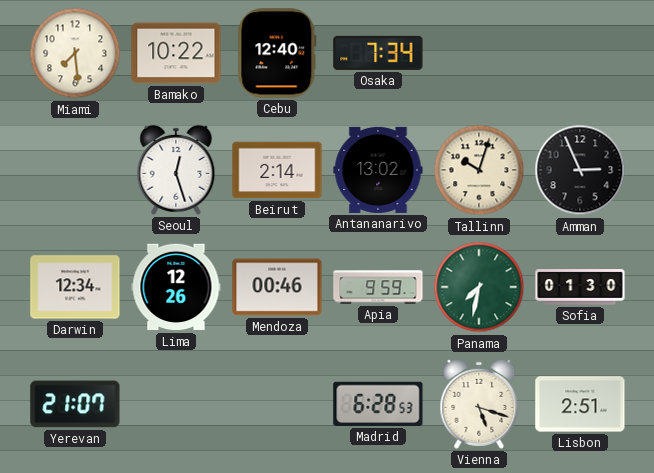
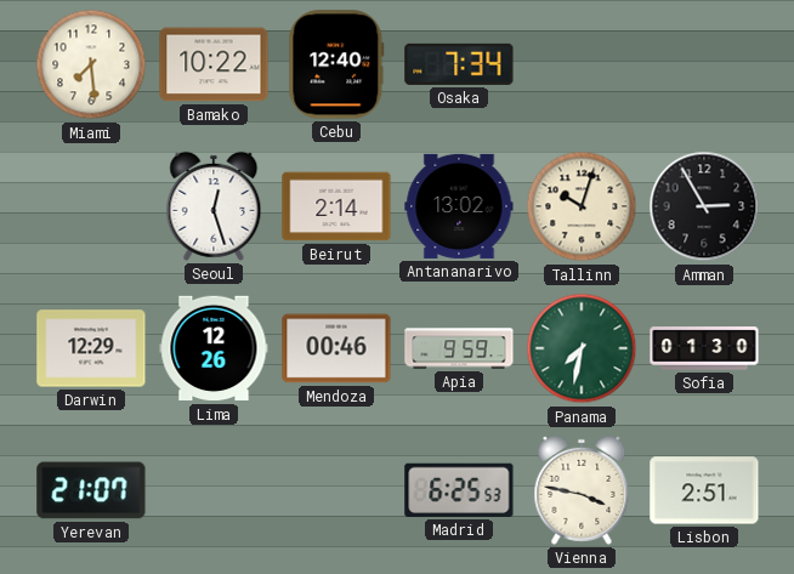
Amman: 2:56 -> 2:55
Darwin: 12:34 -> 12:29
Madrid: 6:28 -> 6:25
Vienna: 5:18 -> 3:47
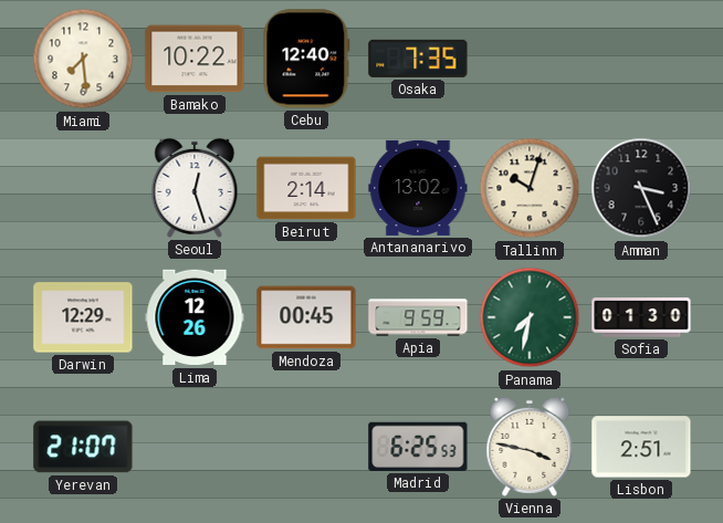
Osaka: 7:34 -> 7:35
Amman: 2:55 -> 3:26
Mendoza: 00:46 -> 00:45
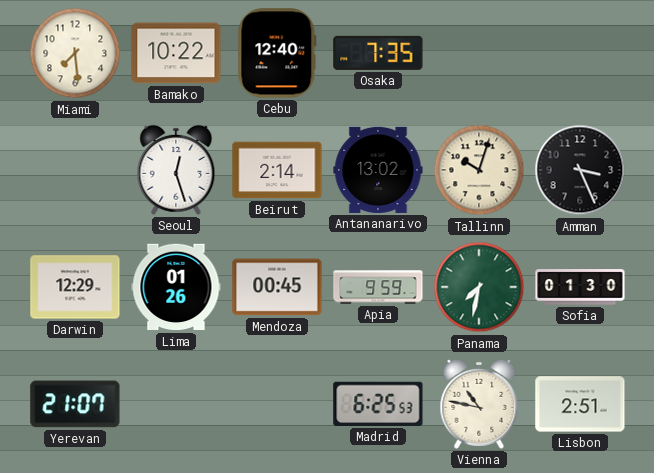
Lima: 12:26 -> 01:26
Vienna: 3:47 -> 10:47
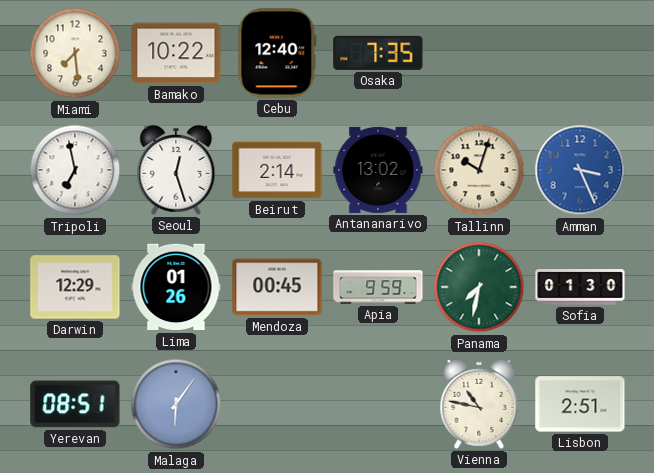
Tripoli: none -> 6:58
Amman dial: black -> blue
Yerevan: 21:07 -> 08:51
Malaga: none -> 6:06
Madrid: 6:25 -> none
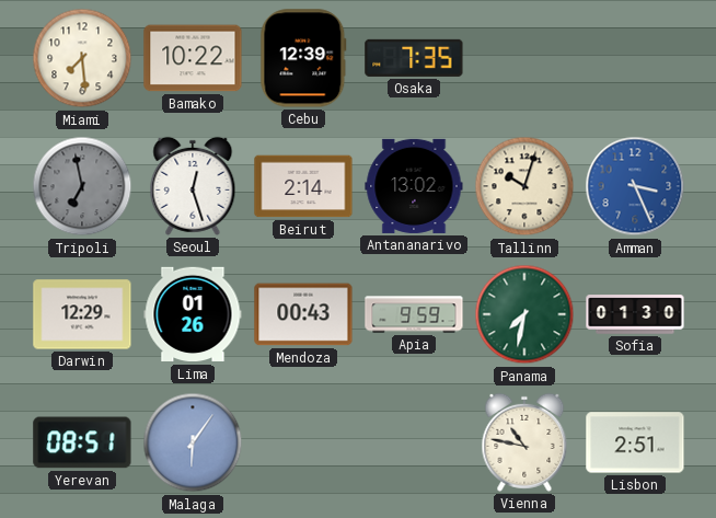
Cebu: 12:40 -> 12:39
Tripoli dial: white -> grey
Mendoza: 00:45 -> 00:43
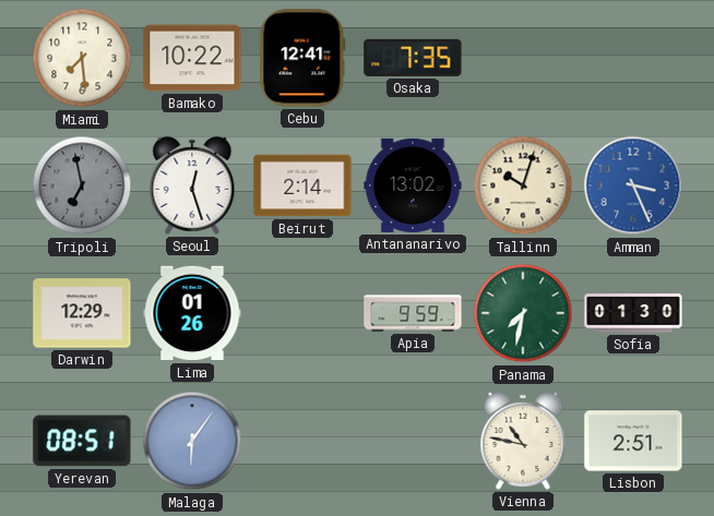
Cebu: 12:39 -> 12:41
Mendoza: 00:43 -> none
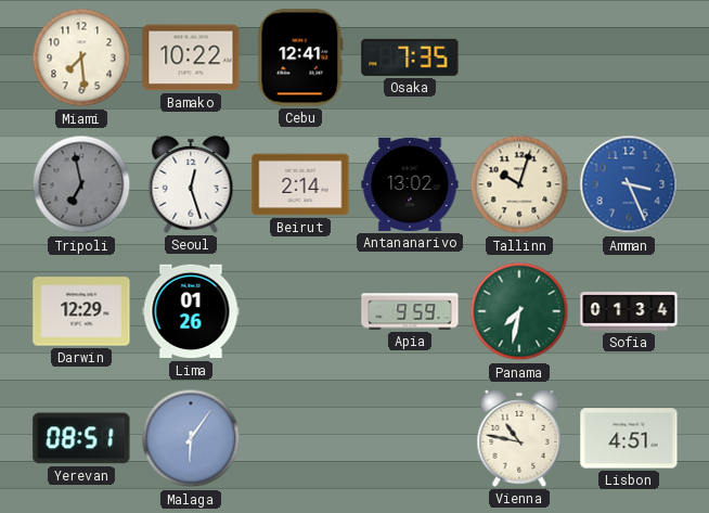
Sofia: 01:30 -> 01:34
Lisbon: 2:51 -> 4:51
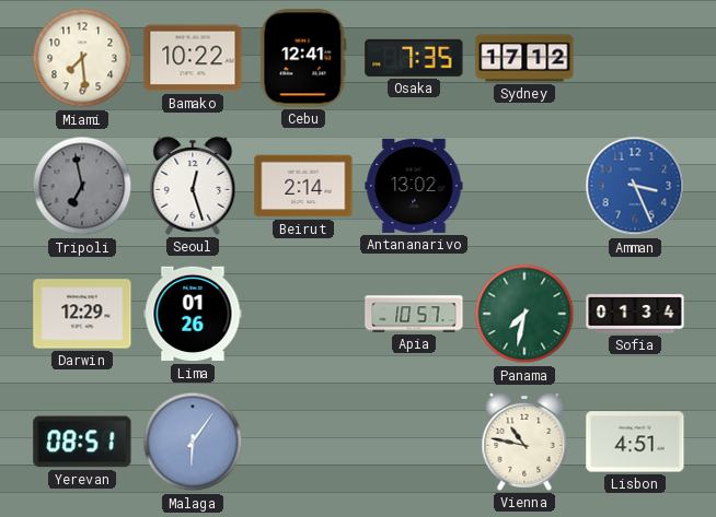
Sydney: none -> 17:12
Tallinn: 10:03 -> none
Apia: 9:59 -> 10:57
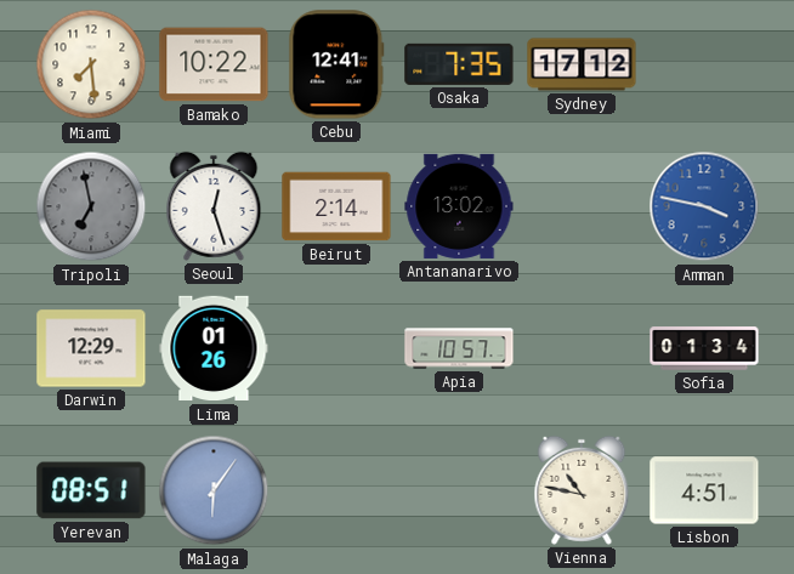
Amman: 3:26 -> 3:47
Panama: 7:32 -> none
